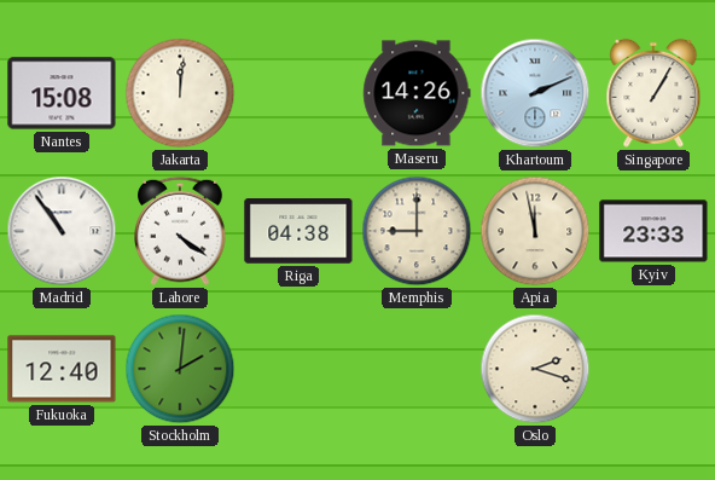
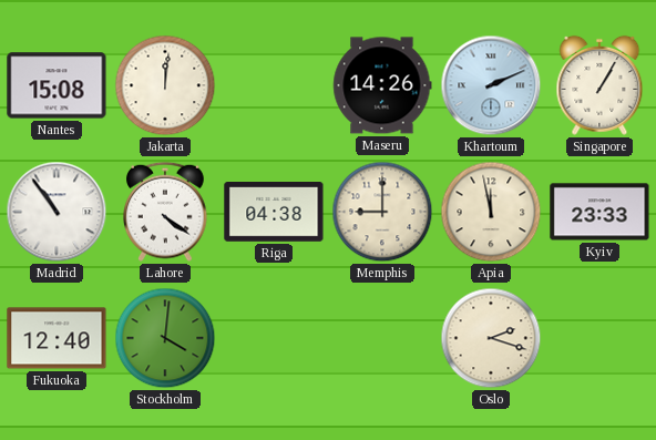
Stockholm: 2:01 -> 4:01
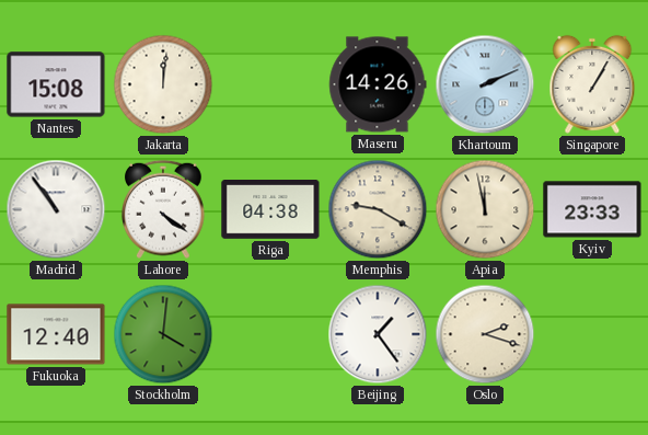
Memphis: 9:00 -> 9:20
Beijing: none -> 1:24
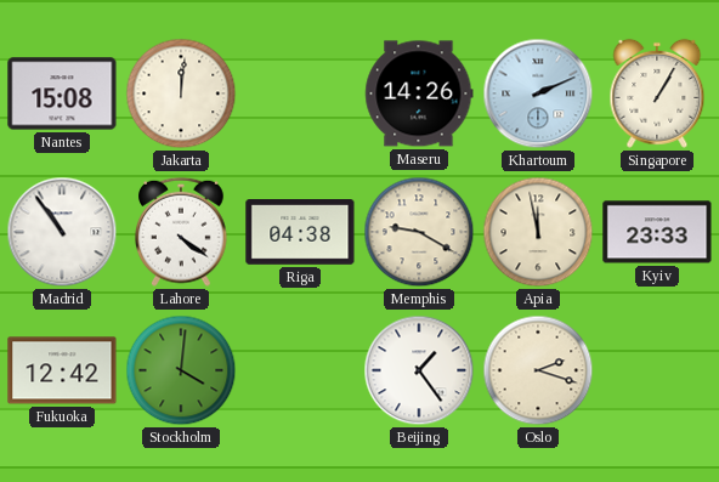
Fukuoka: 12:40 -> 12:42
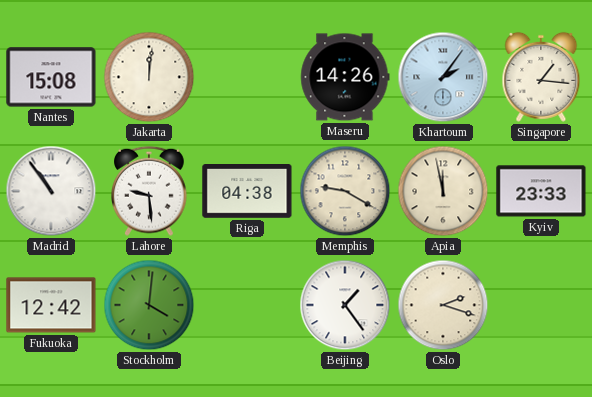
Khartoum: 2:11 -> 2:06
Singapore: 1:05 -> 1:16
Lahore: 4:21 -> 9:29
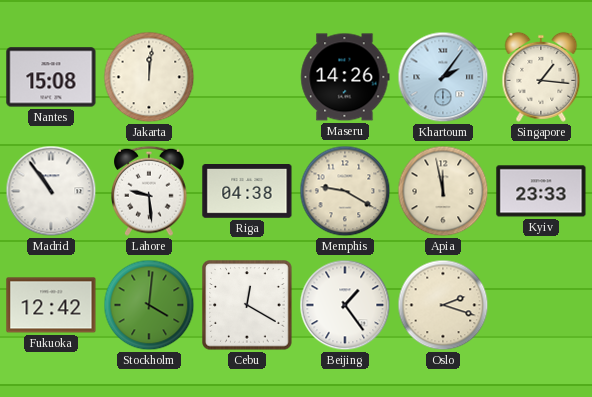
Cebu: none -> 12:20
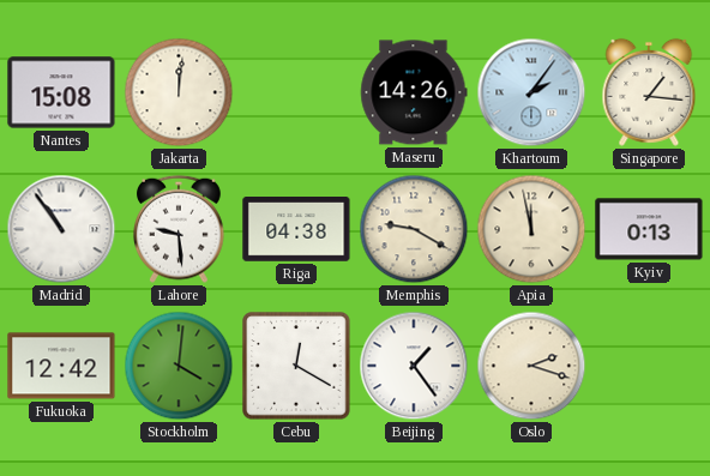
Kyiv: 23:33 -> 0:13
